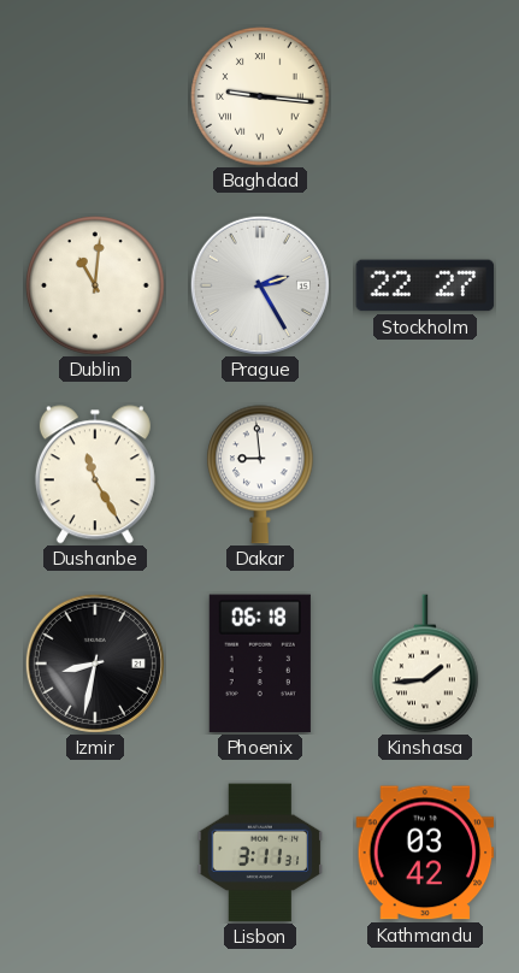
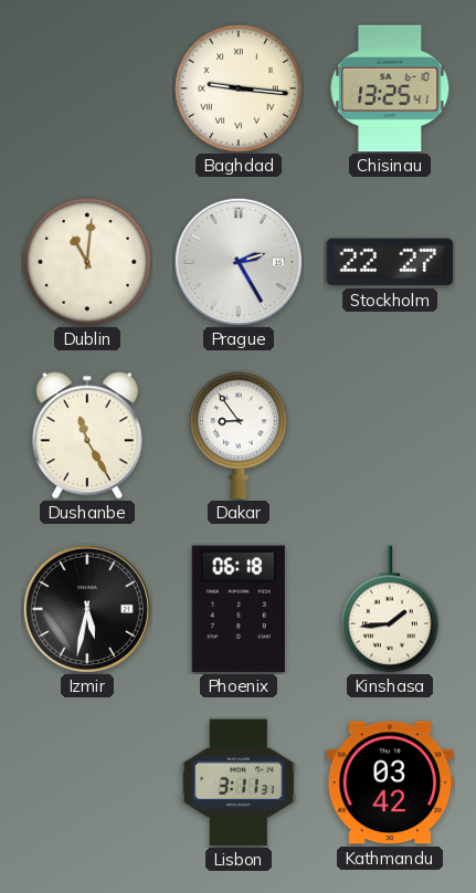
Chisinau: none -> 13:25
Dakar: 8:59 -> 8:54
Izmir: 8:32 -> 5:32
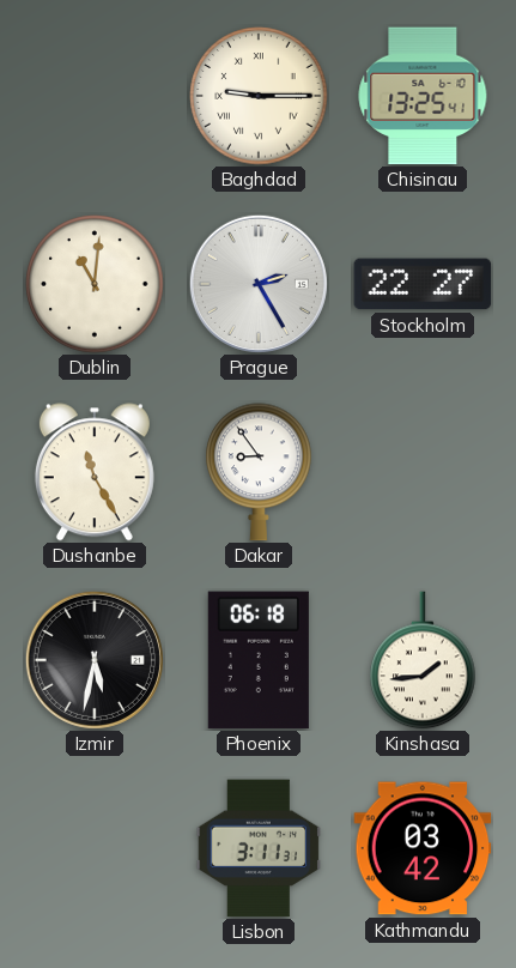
Baghdad: 9:16 -> 9:15
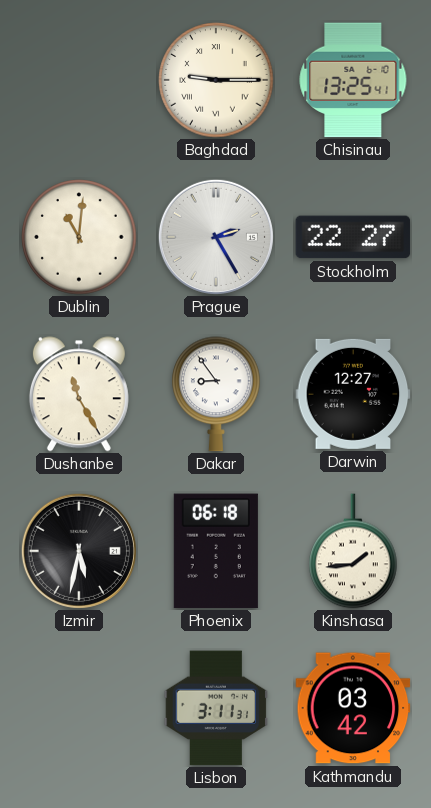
Darwin: none -> 12:27
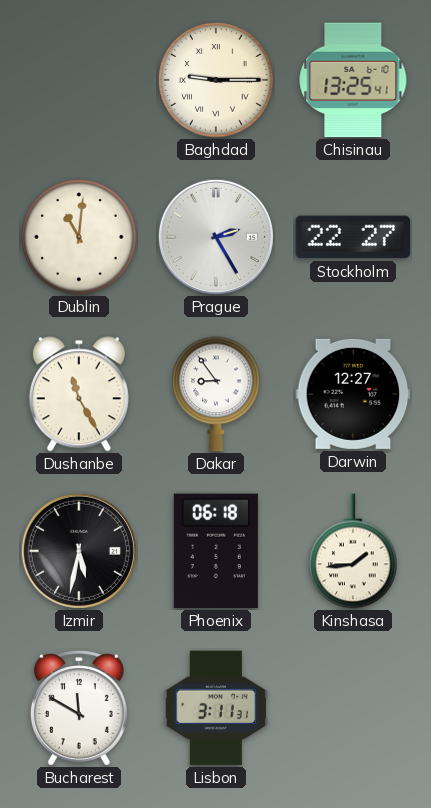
Bucharest: none -> 11:50
Kathmandu: 03:42 -> none
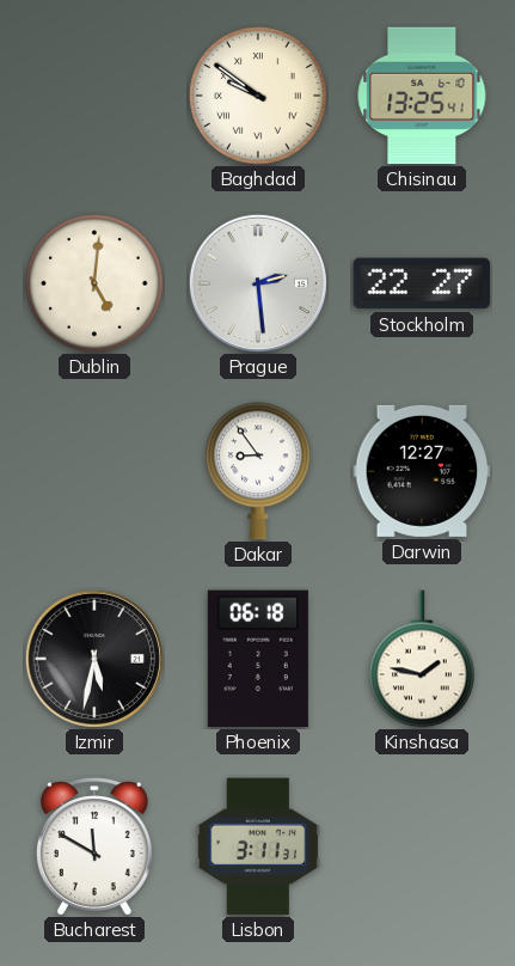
Baghdad: 9:15 -> 9:51
Dublin: 11:01 -> 5:01
Prague: 2:25 -> 2:29
Dushanbe: 11:25 -> none
Kinshasa: 1:44 -> 1:47
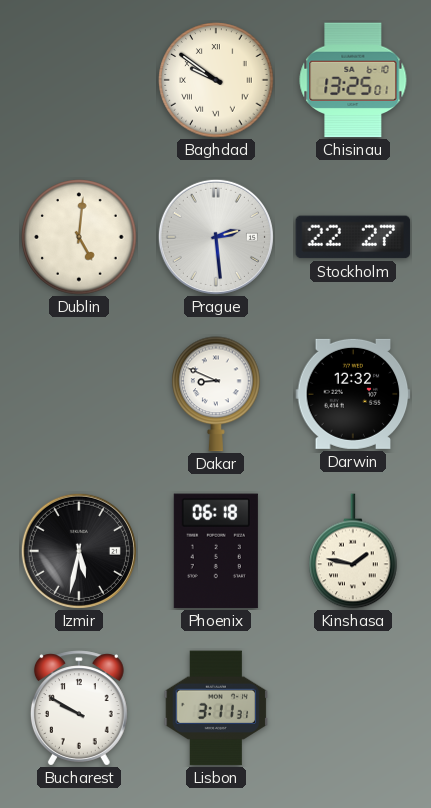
Chisinau: 13:25:41 -> 13:25:01
Dakar: 8:54 -> 8:49
Darwin: 12:27 -> 12:32
Bucharest: 11:50 -> 9:50
